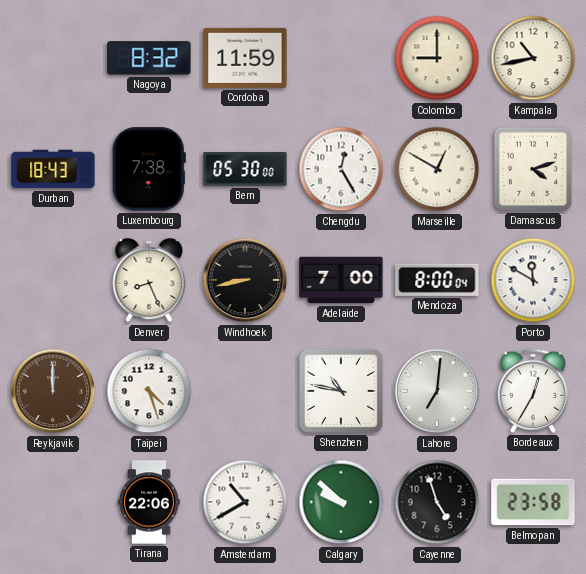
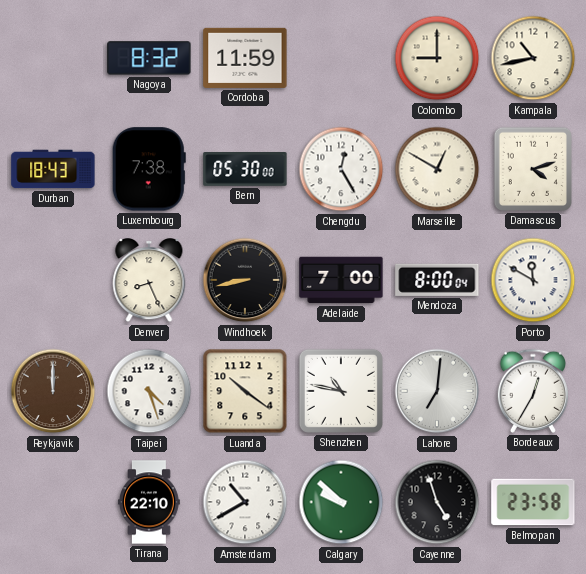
Luanda: none -> 10:21
Tirana: 22:06 -> 22:10
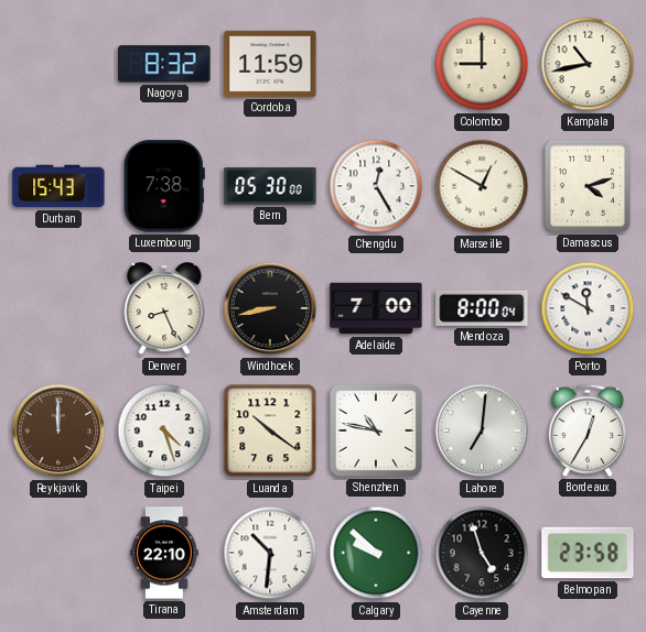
Durban: 18:43 -> 15:43
Amsterdam: 10:40 -> 10:31
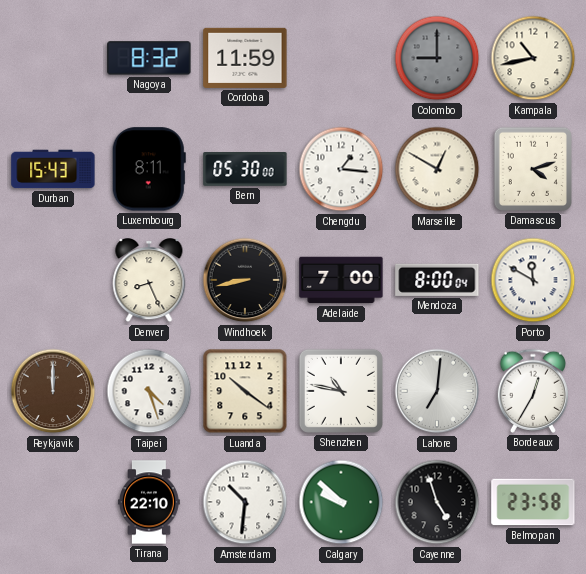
Colombo dial: cream -> grey
Luxembourg: 7:38 -> 8:11
Chengdu: 12:25 -> 1:16
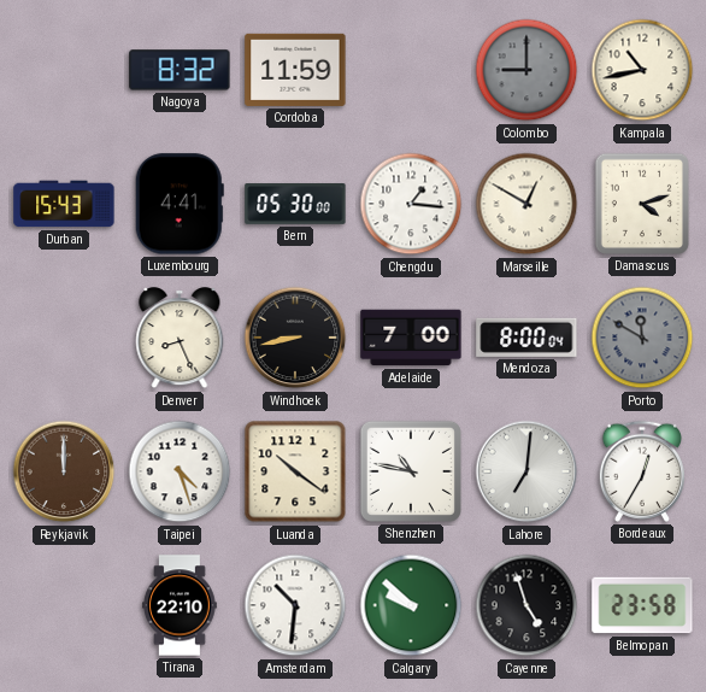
Luxembourg: 8:11 -> 4:41
Porto dial: white -> grey
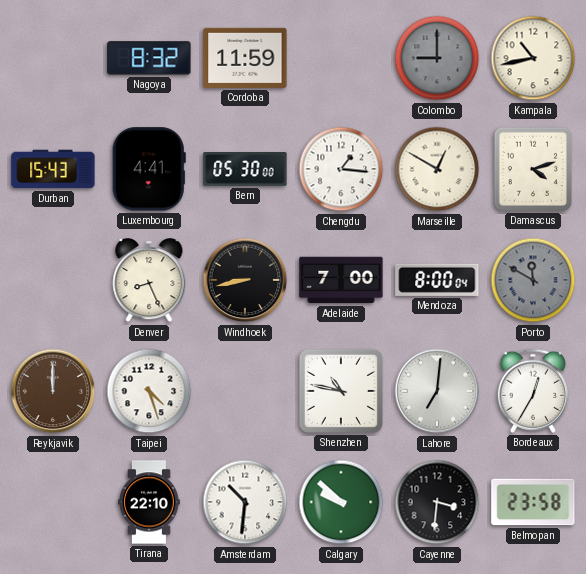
Luanda: 10:21 -> none
Cayenne: 4:57 -> 3:31
